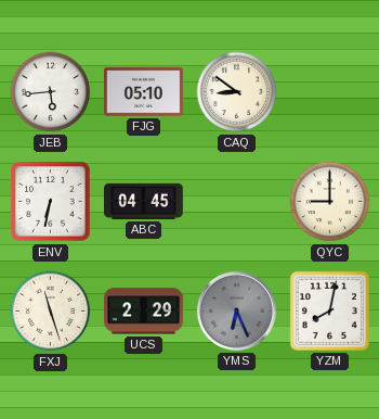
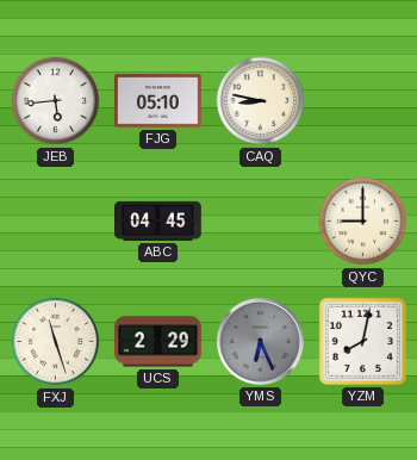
CAQ: 8:51 -> 8:47
ENV: 6:32 -> none
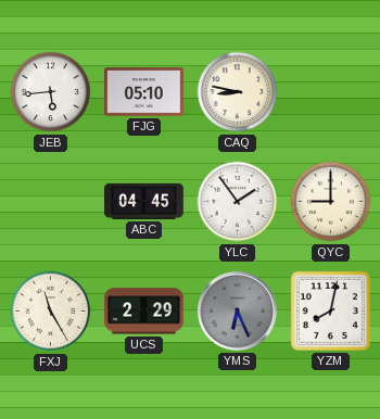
YLC: none -> 1:54
FXJ: 11:27 -> 11:25
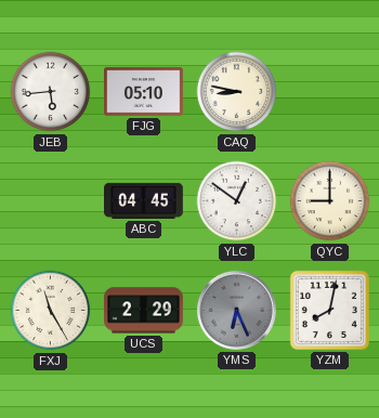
YLC: 1:54 -> 12:51
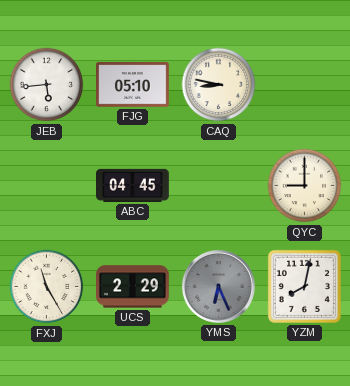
YLC: 12:51 -> none
